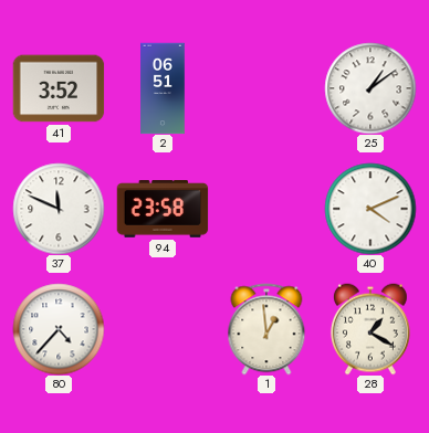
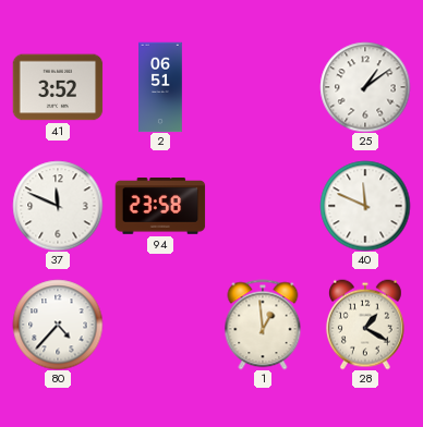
40: 4:11 -> 11:49
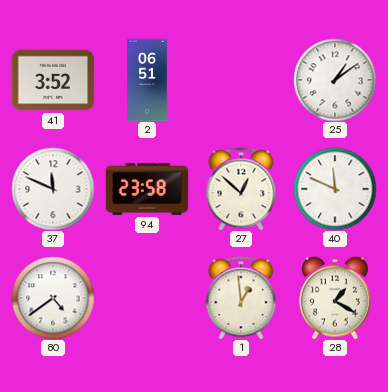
27: none -> 12:52
80: 4:37 -> 4:39
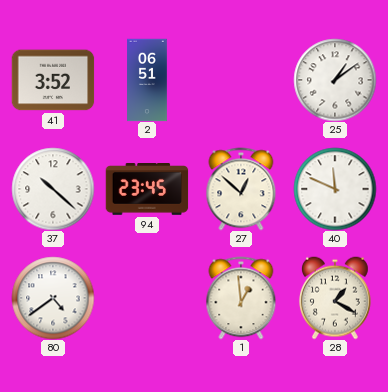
37: 11:49 -> 10:22
94: 23:58 -> 23:45
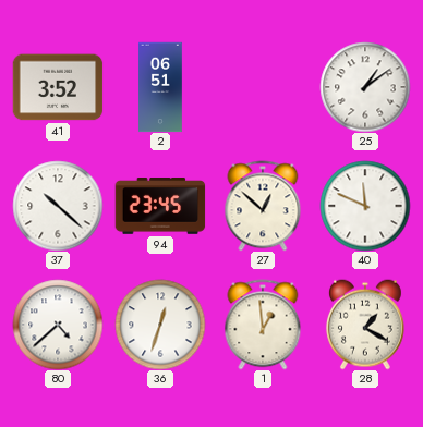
80: 4:39 -> 4:38
36: none -> 12:33
